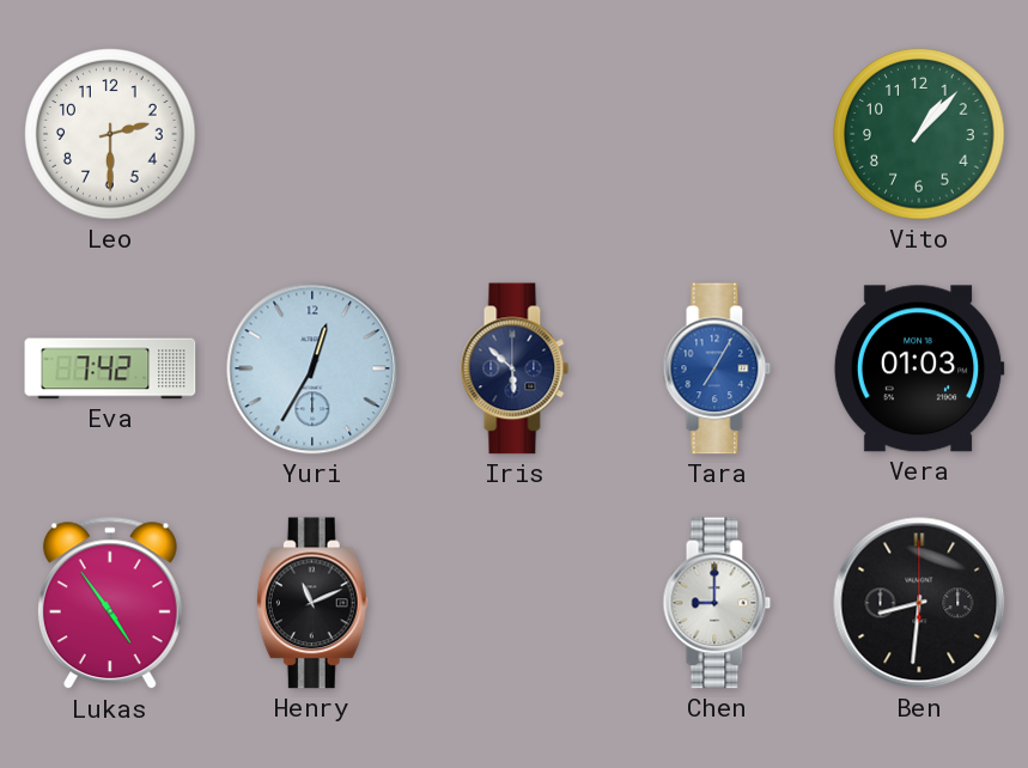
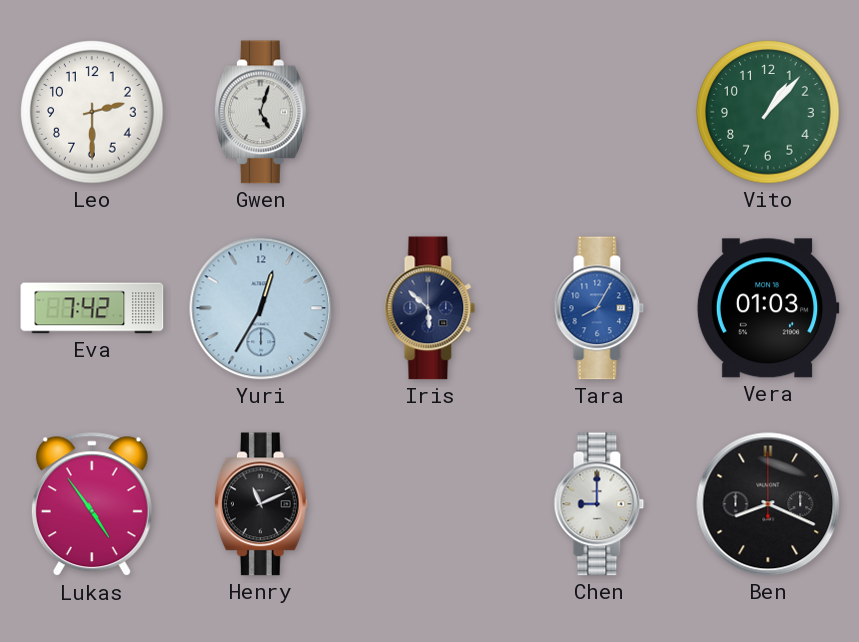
Gwen: none -> 5:03
Tara: 7:05 -> 8:05
Ben: 8:31 -> 8:19
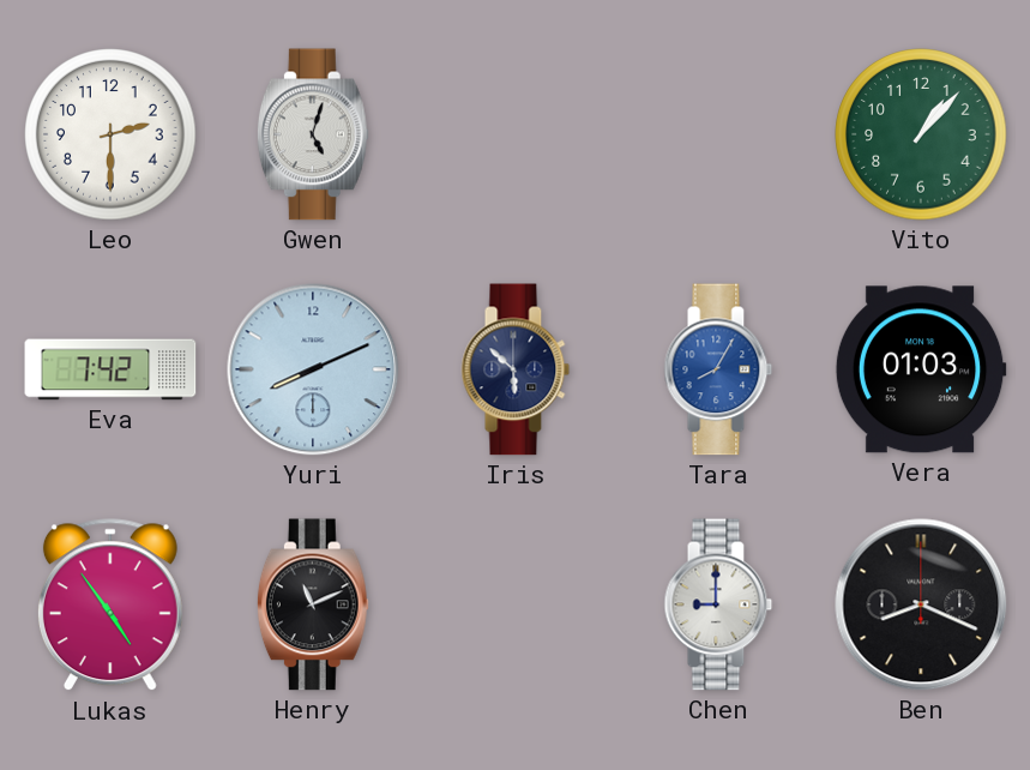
Yuri: 12:35 -> 8:11
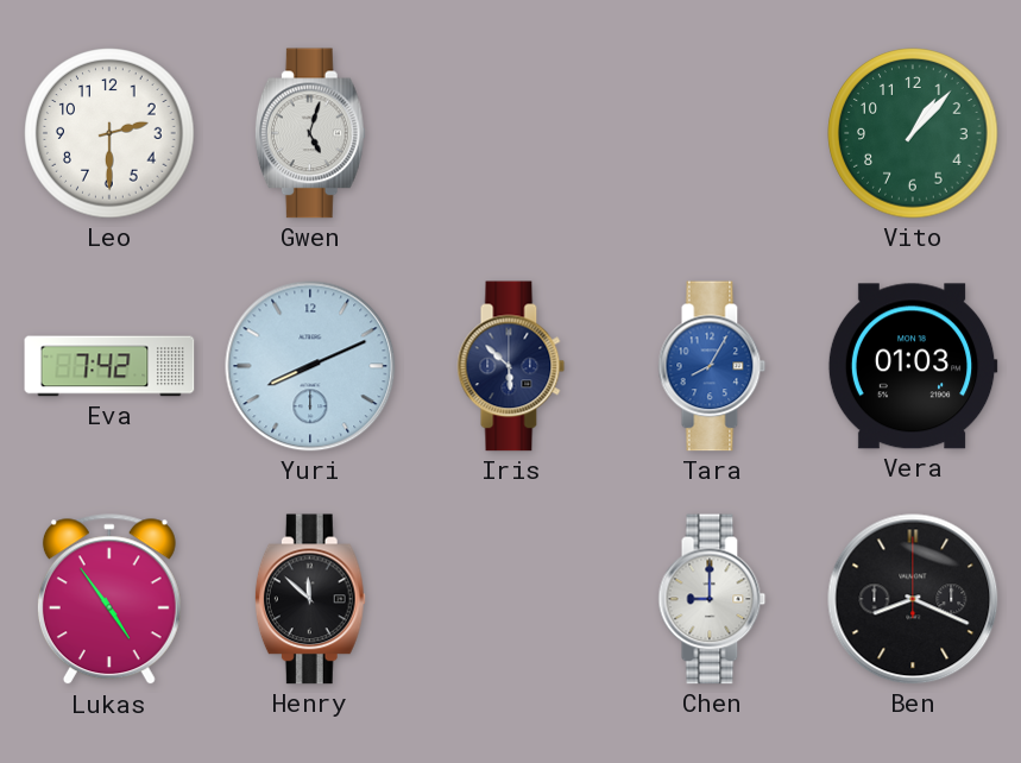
Henry: 11:11 -> 11:52
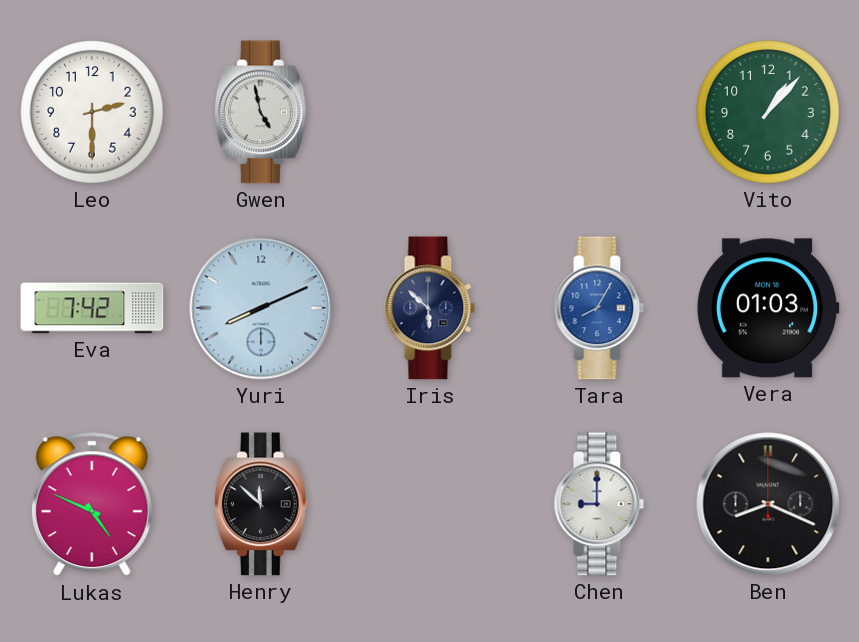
Gwen: 5:03 -> 4:58
Lukas: 4:54 -> 4:49
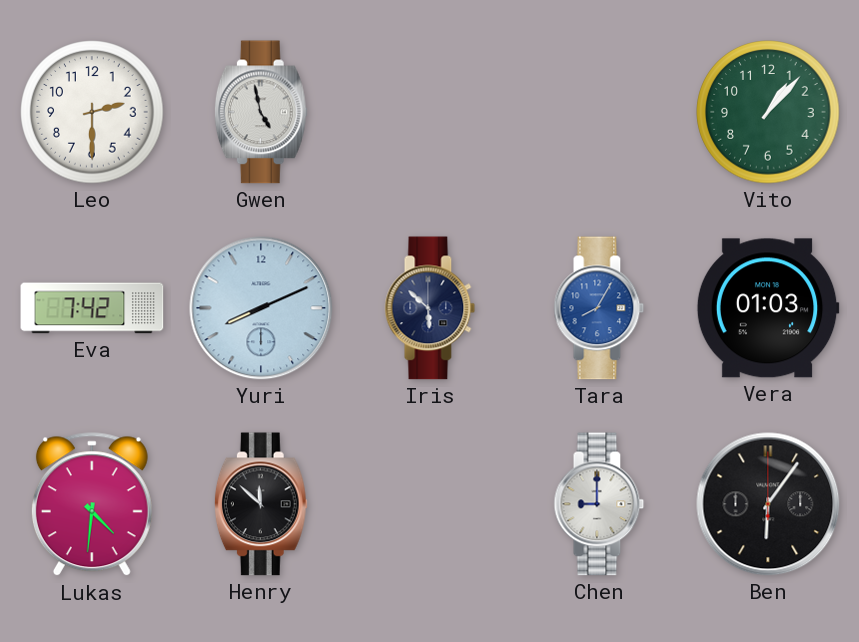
Lukas: 4:49 -> 4:31
Ben: 8:19 -> 6:06
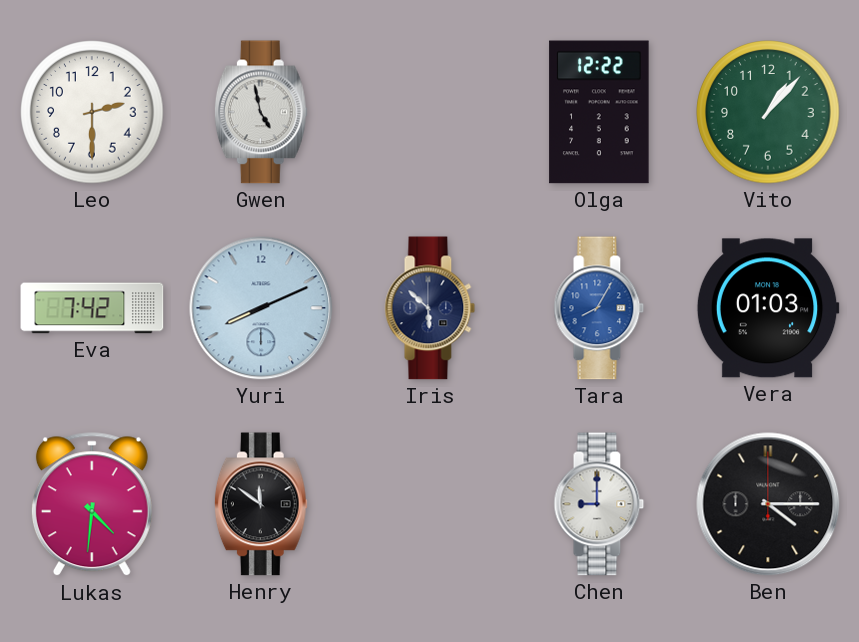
Olga: none -> 12:22
Henry: 11:52 -> 11:51
Ben: 6:06 -> 4:15
